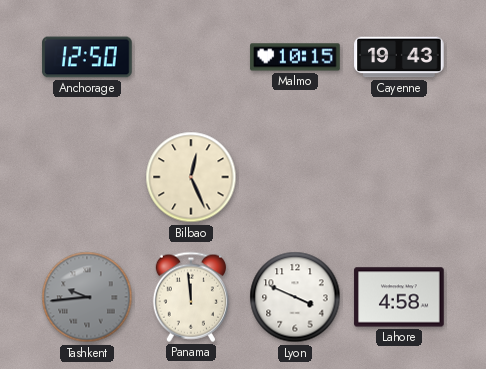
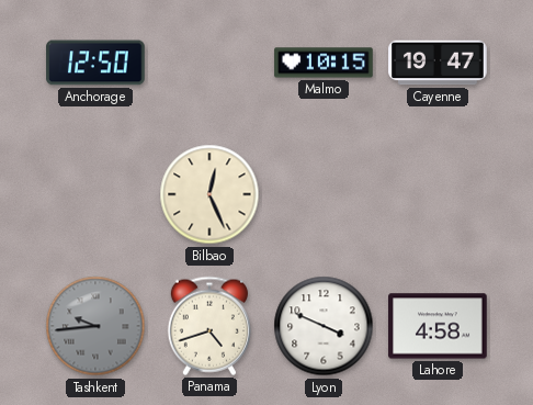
Cayenne: 19:43 -> 19:47
Panama: 11:59 -> 4:42
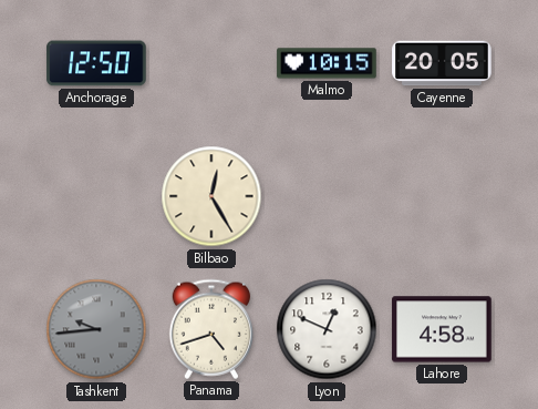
Cayenne: 19:47 -> 20:05
Bilbao: 12:26 -> 12:25
Lyon: 3:49 -> 12:49
